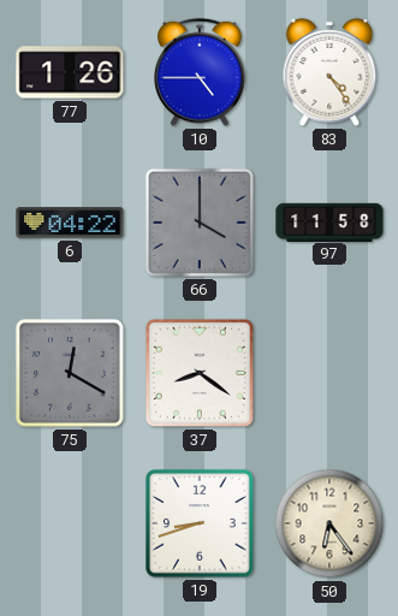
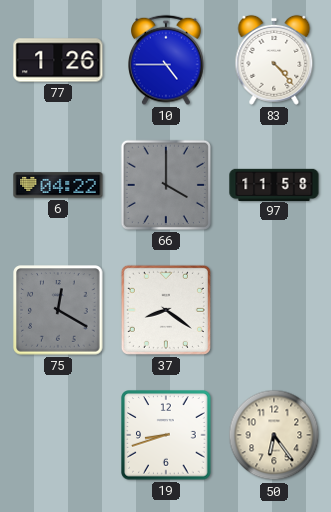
83: 4:24 -> 4:23
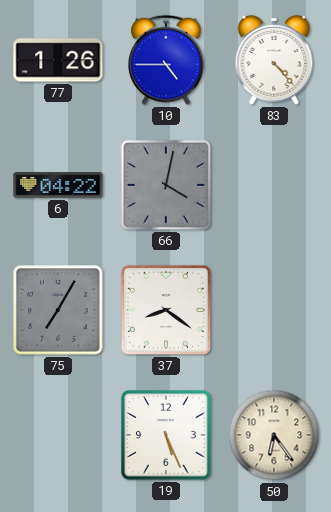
66: 4:00 -> 4:02
97: 11:58 -> none
75: 12:20 -> 7:05
19: 8:42 -> 5:26
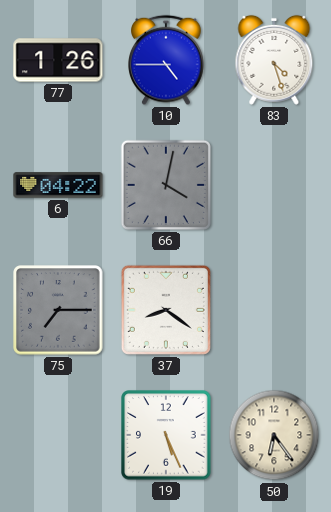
83: 4:23 -> 4:27
75: 7:05 -> 7:15
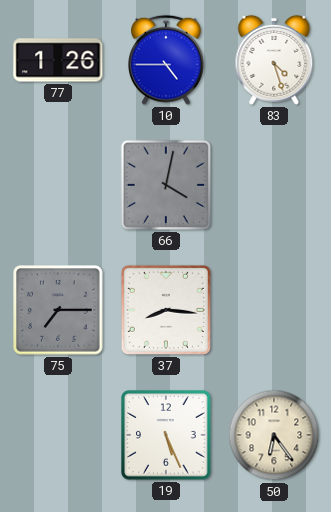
6: 04:22 -> none
37: 8:21 -> 8:16
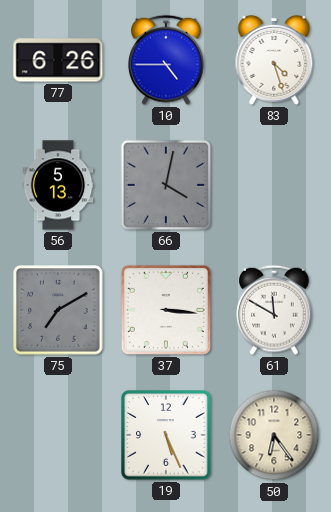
77: 1:26 -> 6:26
56: none -> 5:13
75: 7:15 -> 7:10
37: 8:16 -> 3:16
61: none -> 11:50
